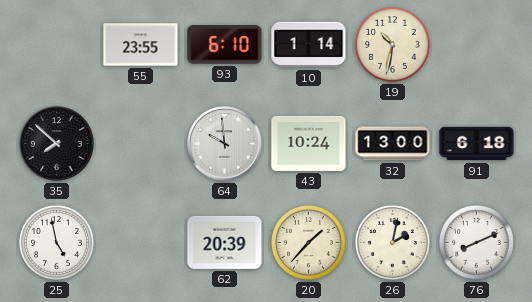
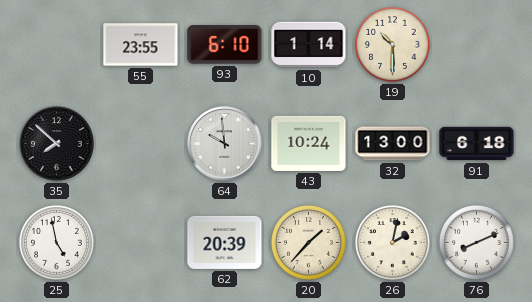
19: 10:32 -> 10:30
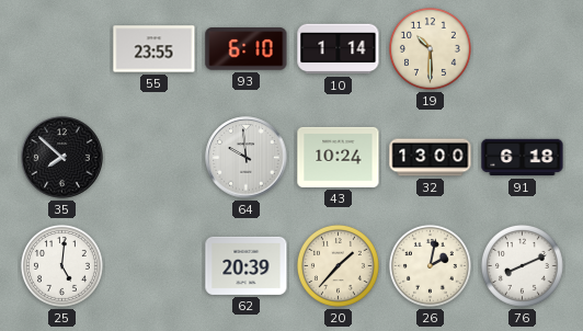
25: 4:58 -> 5:01
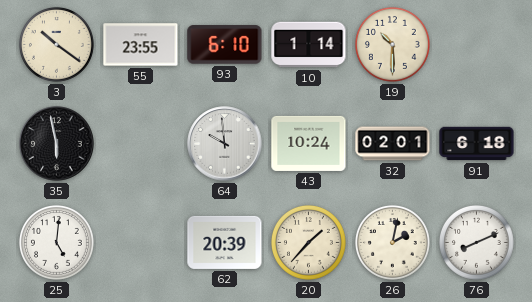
3: none -> 10:21
35: 7:52 -> 5:58
32: 13:00 -> 02:01
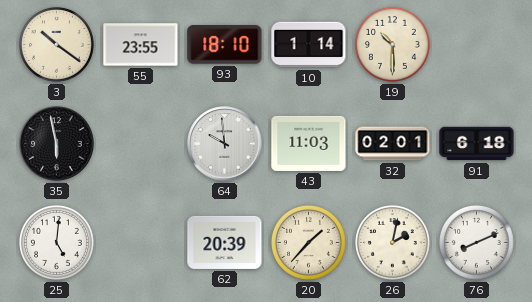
93: 6:10 -> 18:10
43: 10:24 -> 11:03
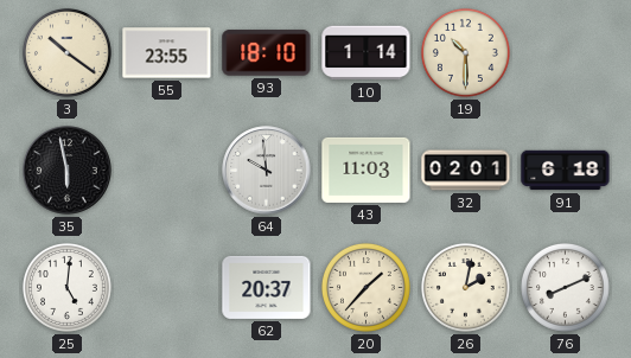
62: 20:39 -> 20:37
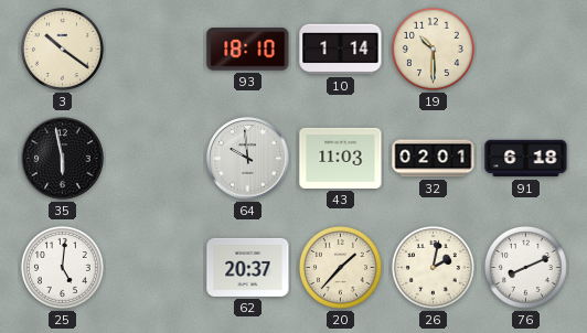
55: 23:55 -> none
